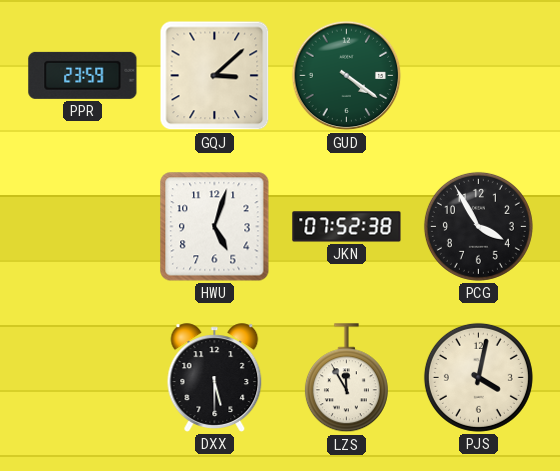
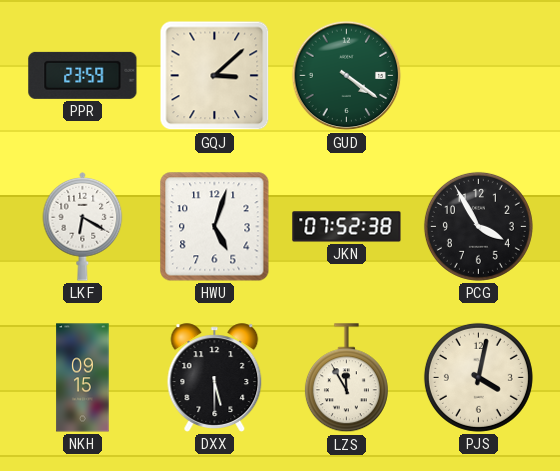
LKF: none -> 6:20
NKH: none -> 09:15
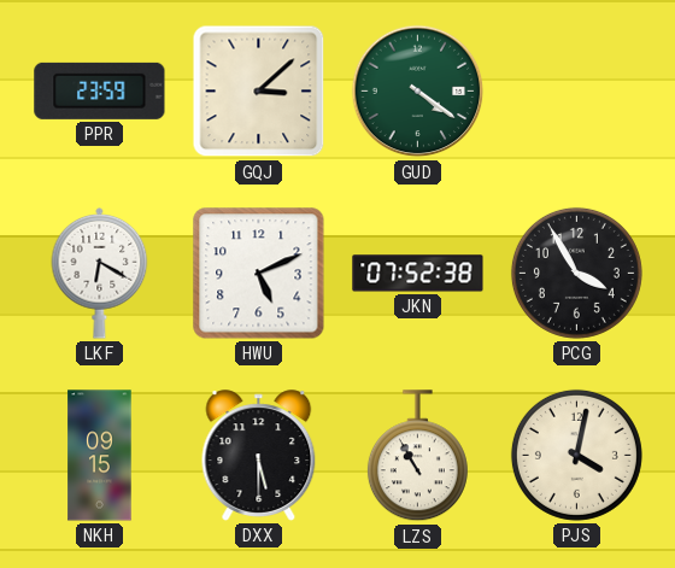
HWU: 5:03 -> 5:11
LZS: 11:55 -> 10:55
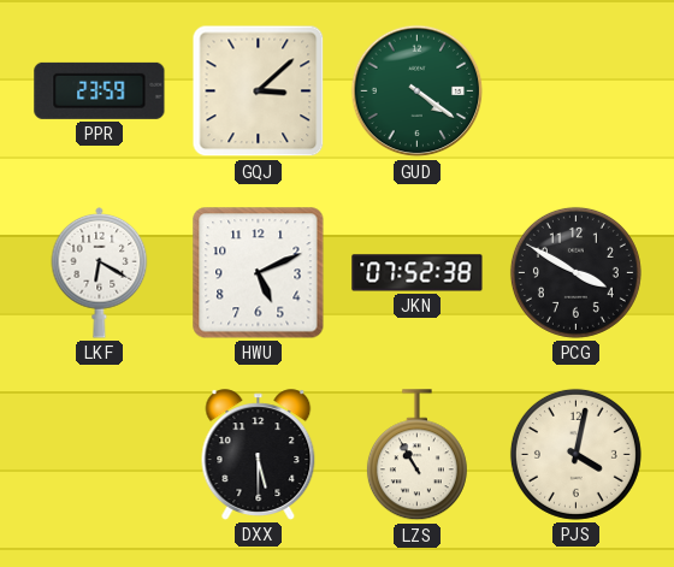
PCG: 3:55 -> 3:50
NKH: 09:15 -> none
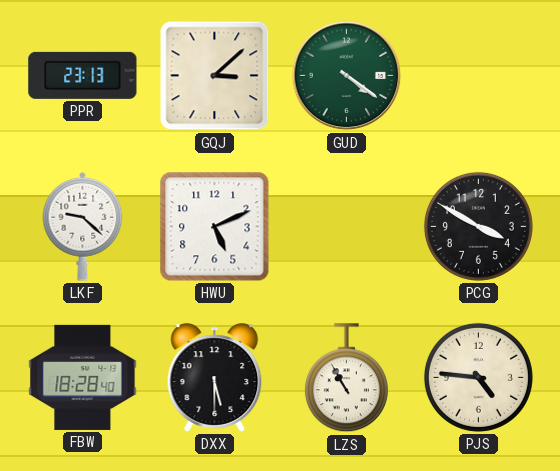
PPR: 23:59 -> 23:13
LKF: 6:20 -> 9:22
JKN: 07:52 -> none
FBW: none -> 18:28
PJS: 4:02 -> 4:46
